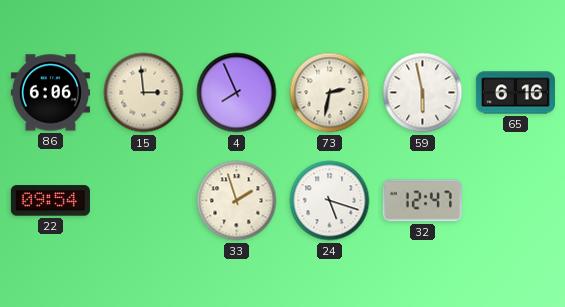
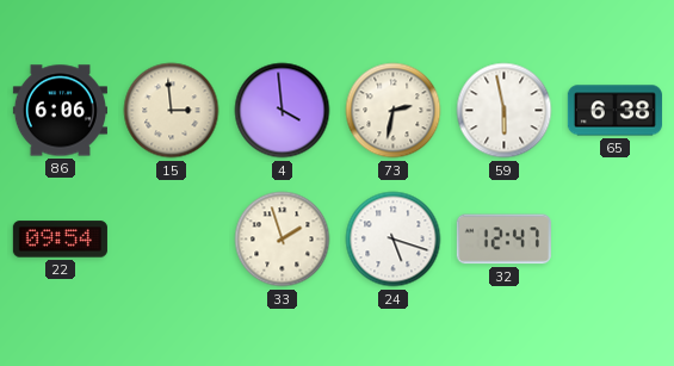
4: 7:56 -> 3:59
65: 6:16 -> 6:38
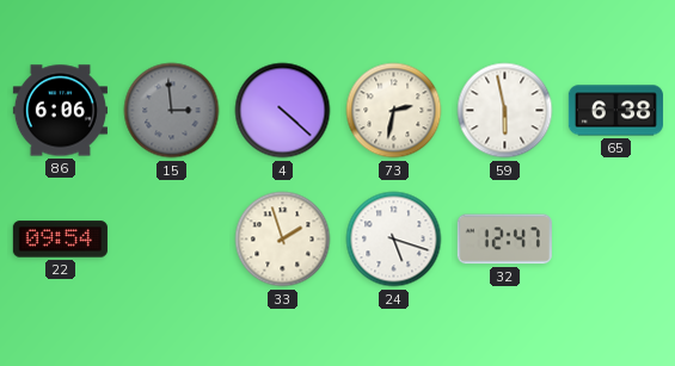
15 dial: cream -> grey
4: 3:59 -> 4:22
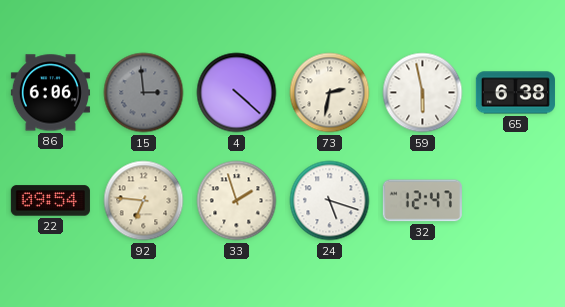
92: none -> 6:46
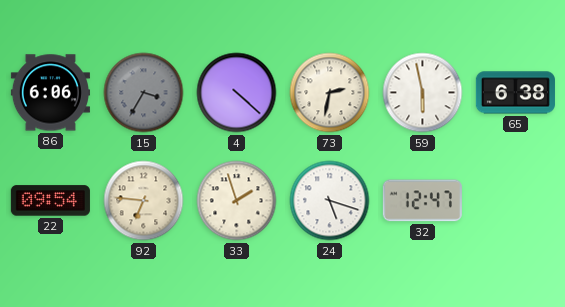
15: 2:59 -> 3:35
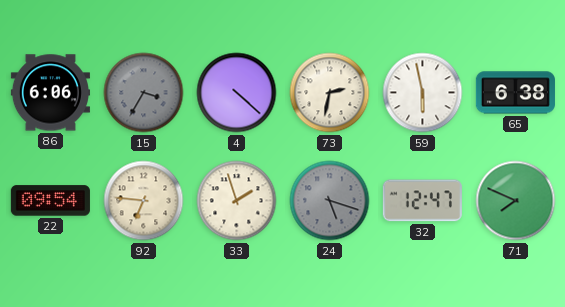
24 dial: white -> grey
71: none -> 7:49
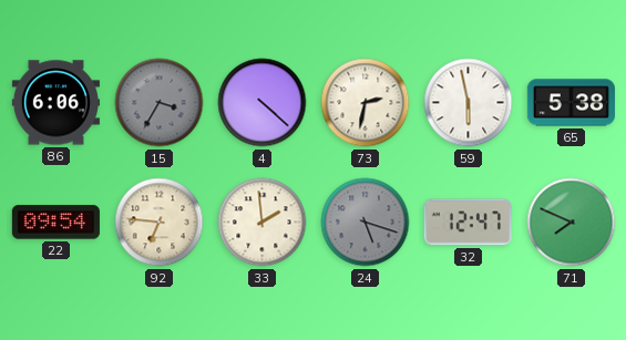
65: 6:38 -> 5:38
33: 1:57 -> 1:59
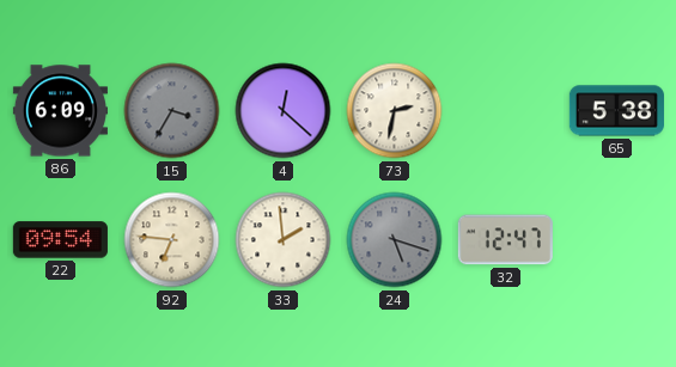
86: 6:06 -> 6:09
4: 4:22 -> 12:22
59: 5:58 -> none
71: 7:49 -> none
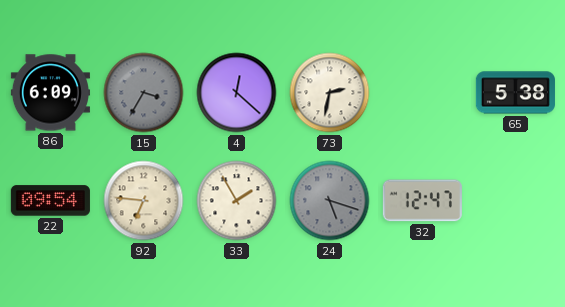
33: 1:59 -> 1:55
